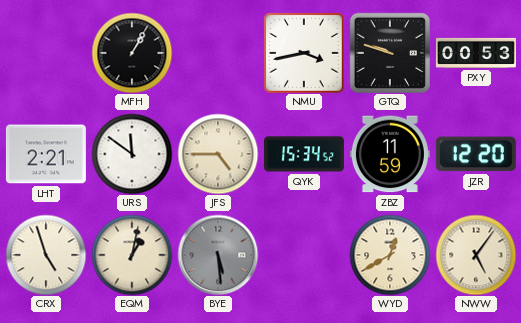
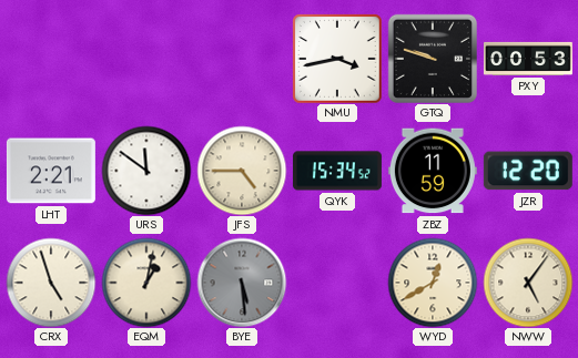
MFH: 1:05 -> none
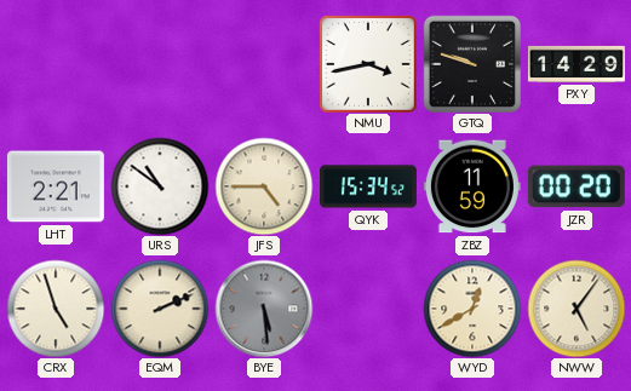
PXY: 00:53 -> 14:29
URS: 11:51 -> 10:51
JZR: 12:20 -> 00:20
EQM: 1:02 -> 2:11
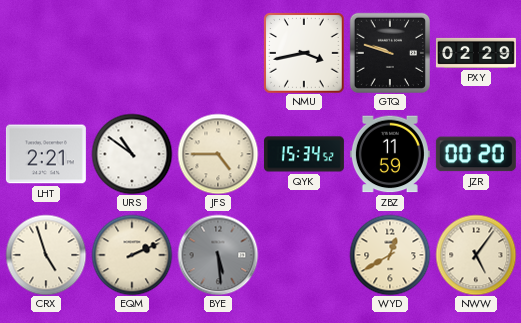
PXY: 14:29 -> 02:29
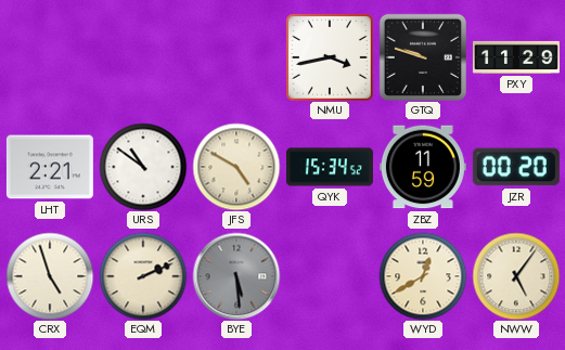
PXY: 02:29 -> 11:29
JFS: 4:45 -> 4:50
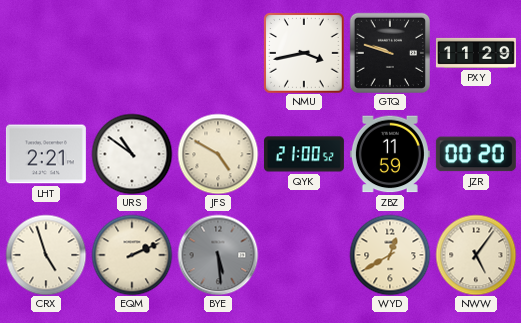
QYK: 15:34 -> 21:00
